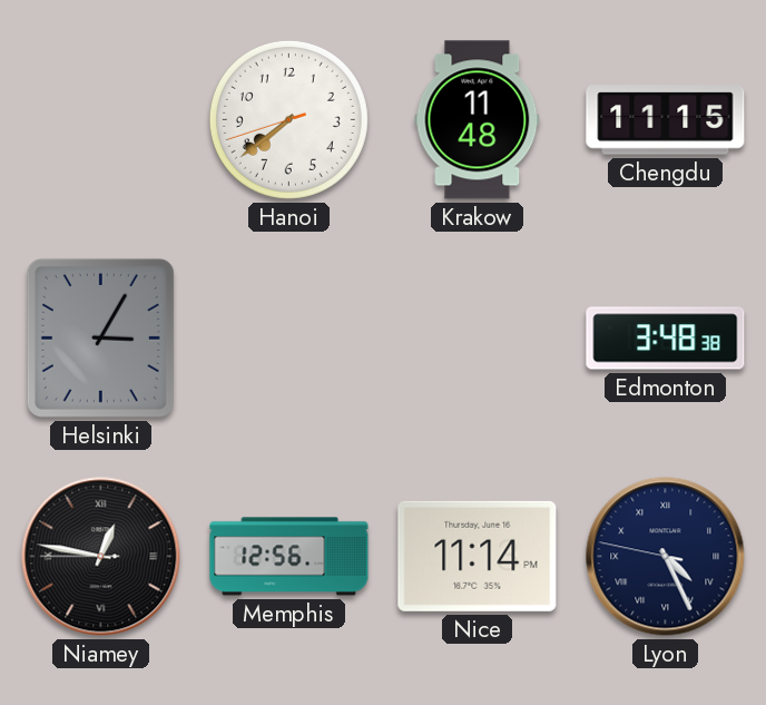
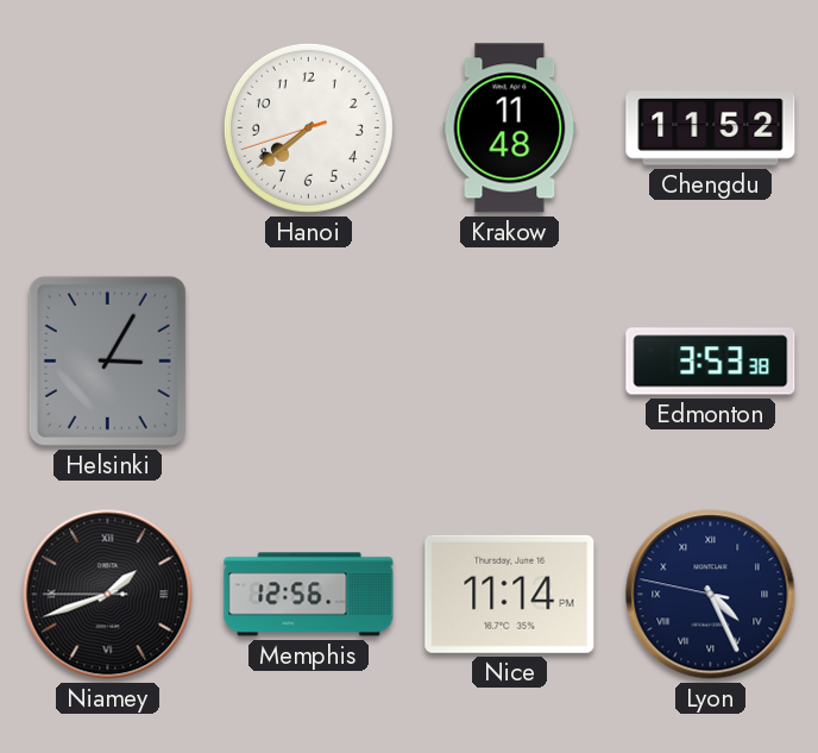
Chengdu: 11:15 -> 11:52
Edmonton: 3:48 -> 3:53
Niamey: 12:46 -> 1:41
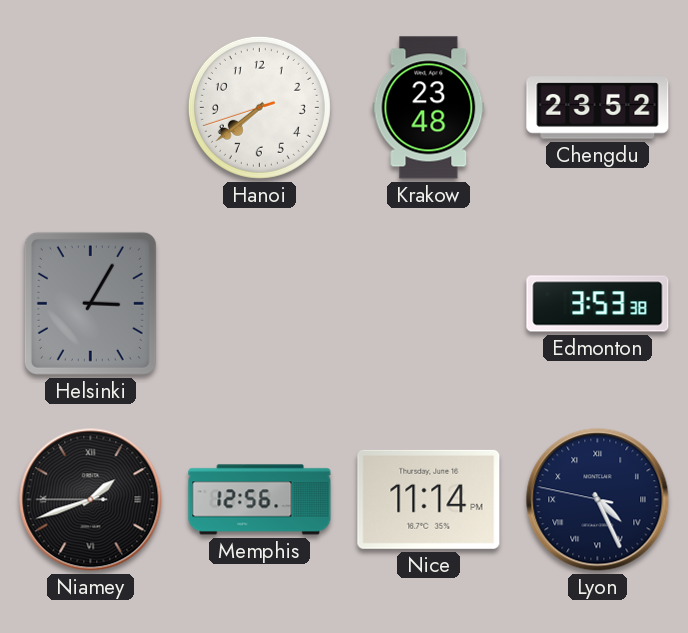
Krakow: 11:48 -> 23:48
Chengdu: 11:52 -> 23:52
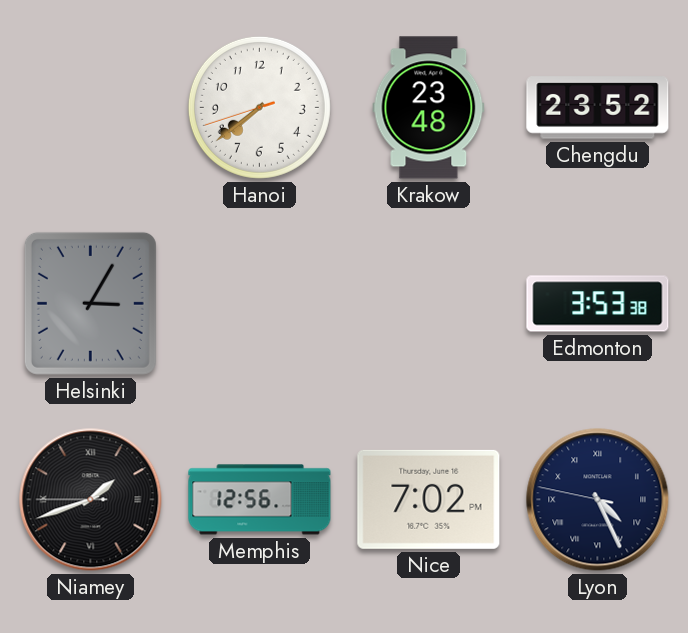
Nice: 11:14 -> 7:02
